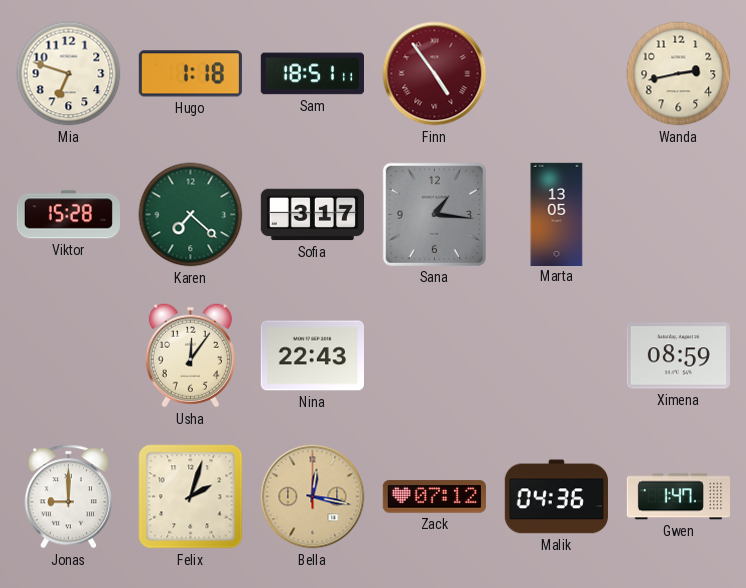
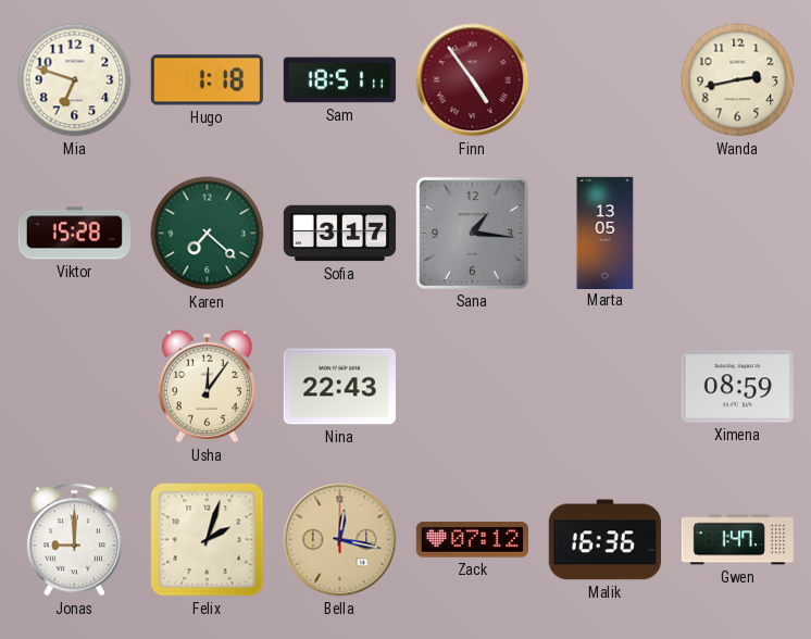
Malik: 04:36 -> 16:36
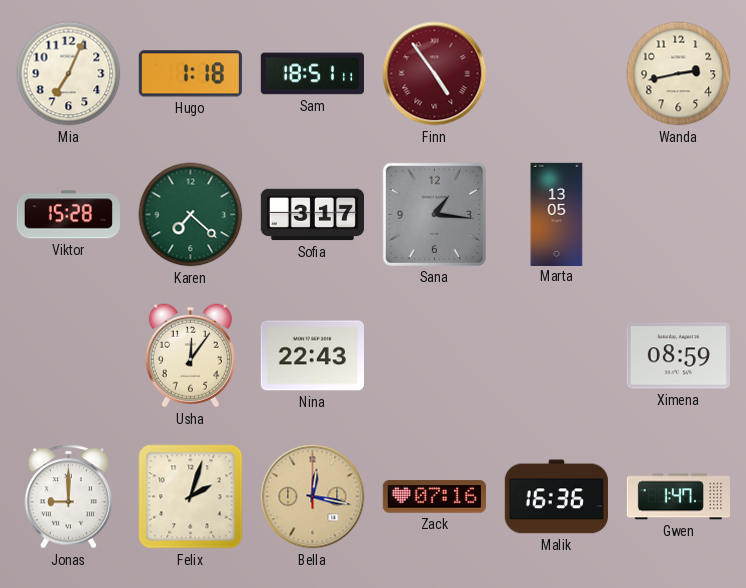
Mia: 6:48 -> 7:04
Zack: 07:12 -> 07:16
